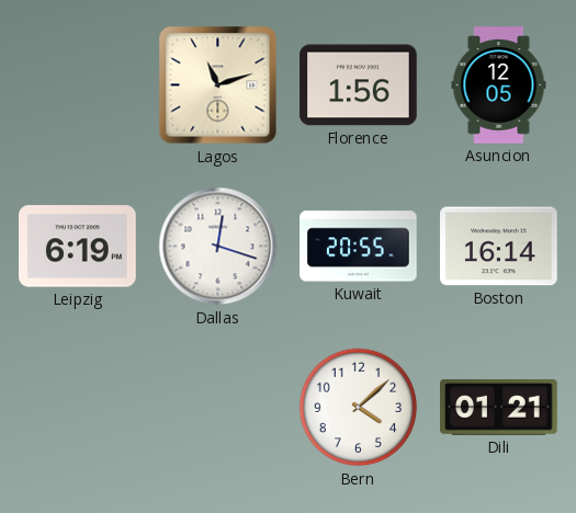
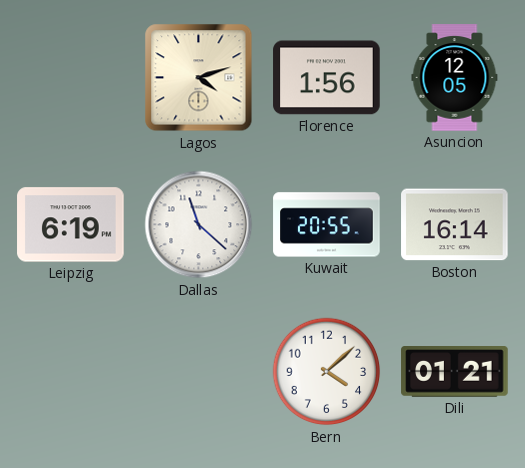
Lagos: 11:12 -> 4:12
Dallas: 12:18 -> 11:22
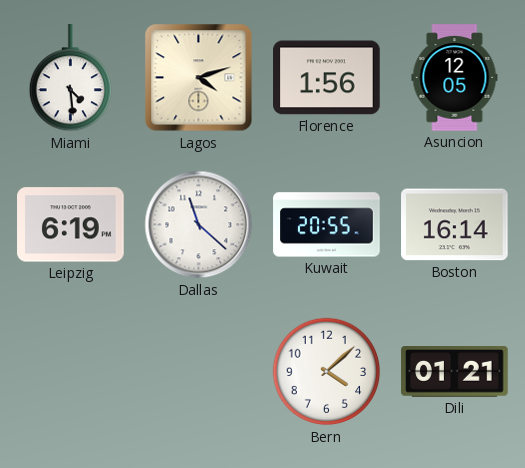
Miami: none -> 4:29
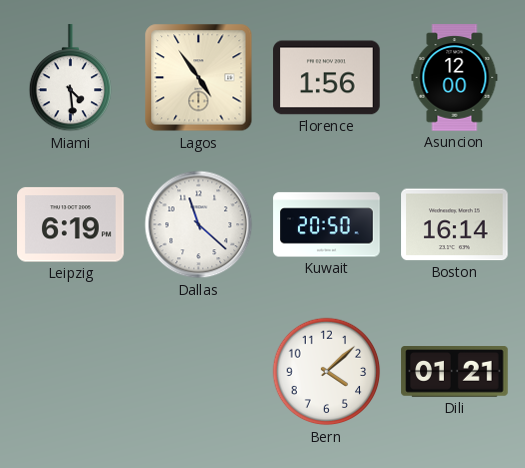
Lagos: 4:12 -> 4:54
Asuncion: 12:05 -> 12:00
Kuwait: 20:55 -> 20:50
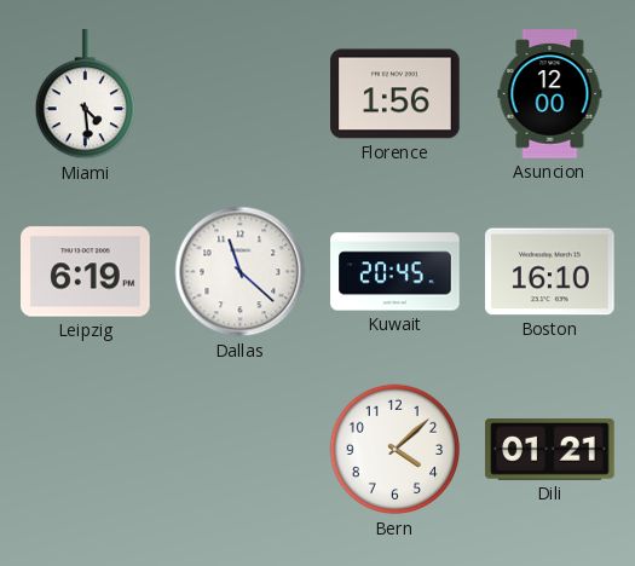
Lagos: 4:54 -> none
Kuwait: 20:50 -> 20:45
Boston: 16:14 -> 16:10
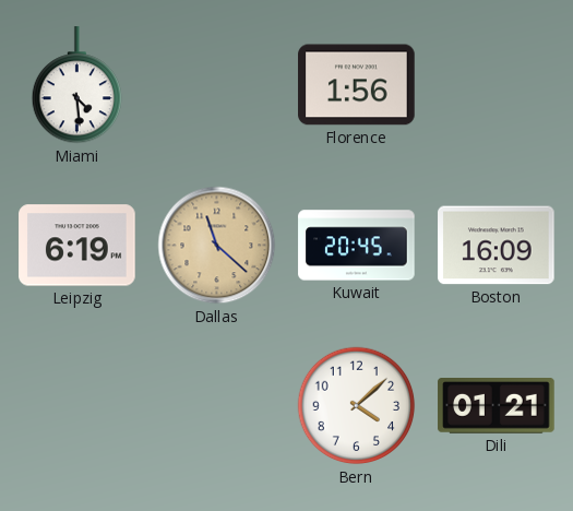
Asuncion: 12:00 -> none
Dallas dial: white -> champagne
Boston: 16:10 -> 16:09
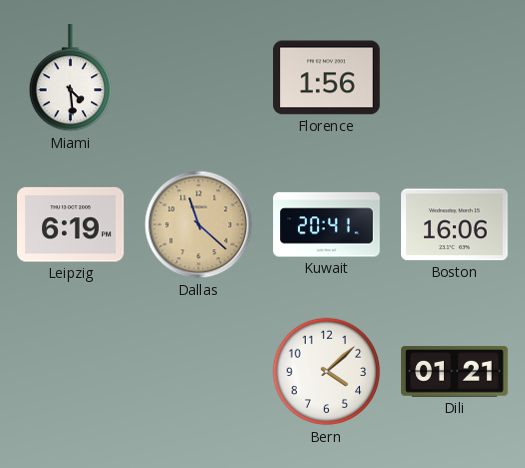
Kuwait: 20:45 -> 20:41
Boston: 16:09 -> 16:06
